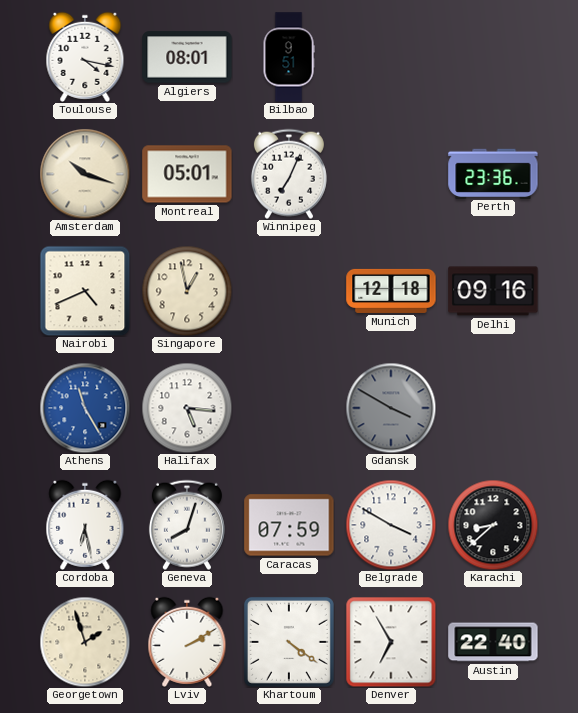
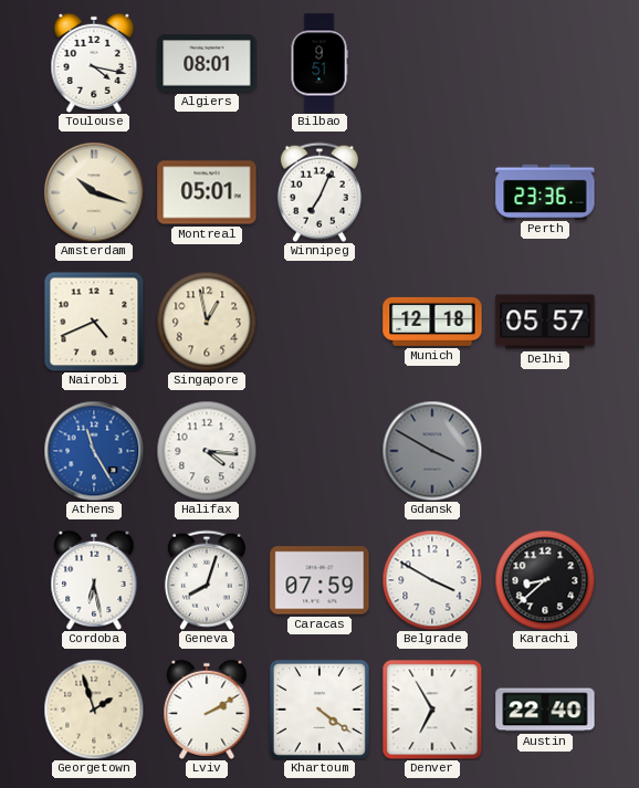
Delhi: 09:16 -> 05:57
Halifax: 5:16 -> 4:16
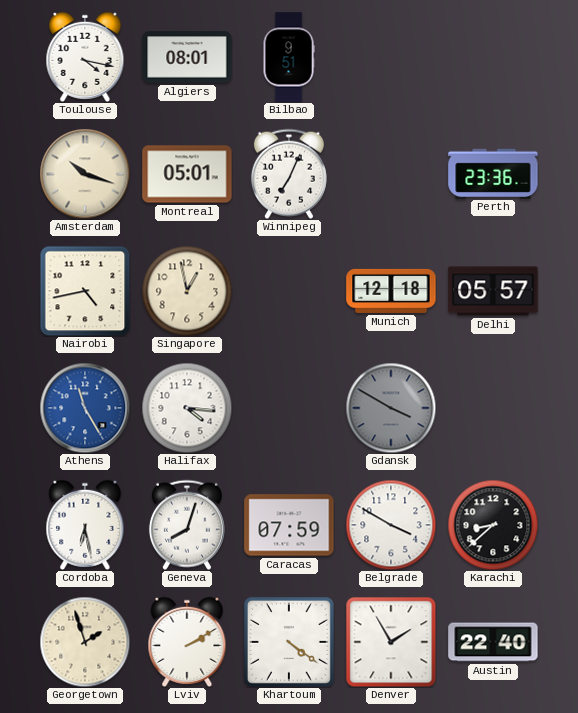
Nairobi: 4:41 -> 4:43
Denver: 6:55 -> 1:55
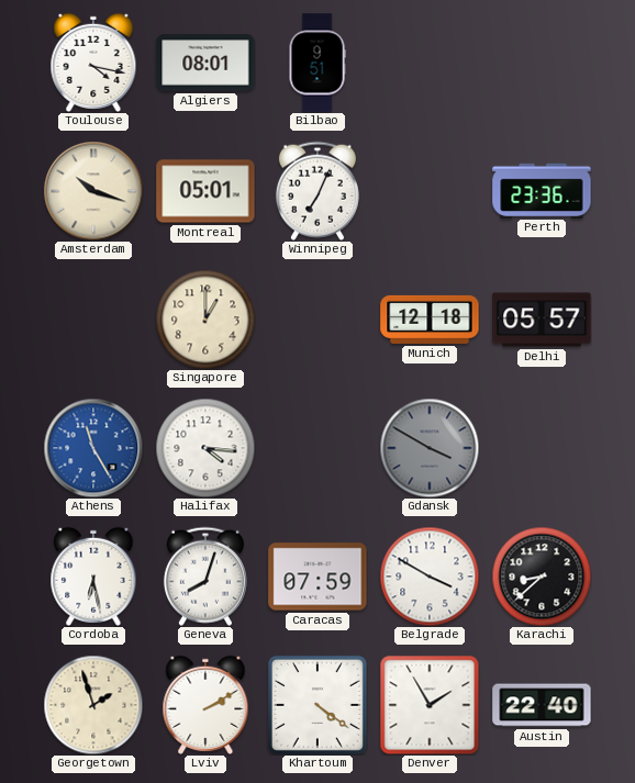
Nairobi: 4:43 -> none
Singapore: 12:58 -> 1:00
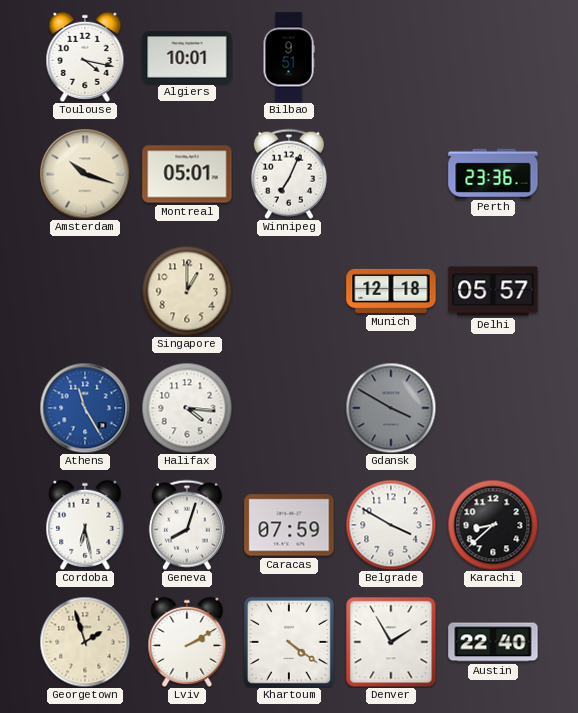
Algiers: 08:01 -> 10:01
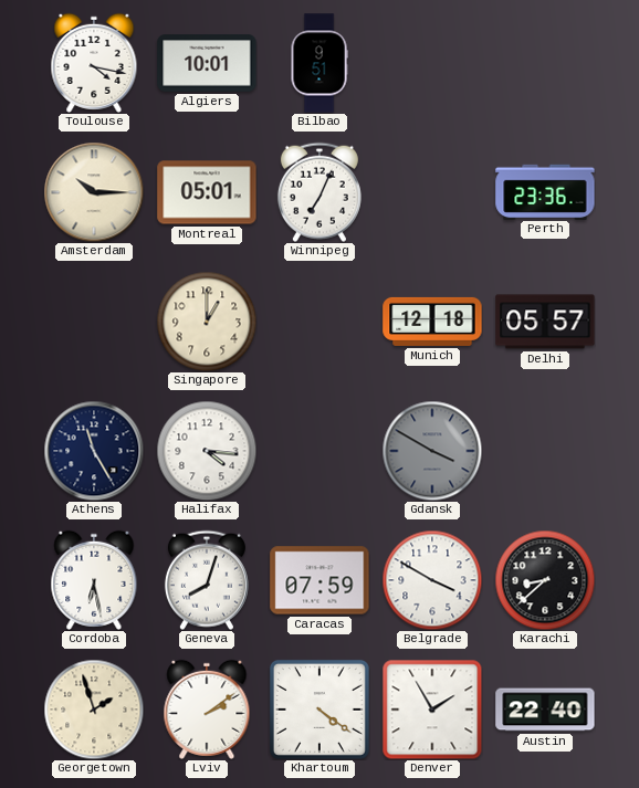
Amsterdam: 10:18 -> 10:15
Athens dial: blue -> navy
Lviv: 2:10 -> 2:09
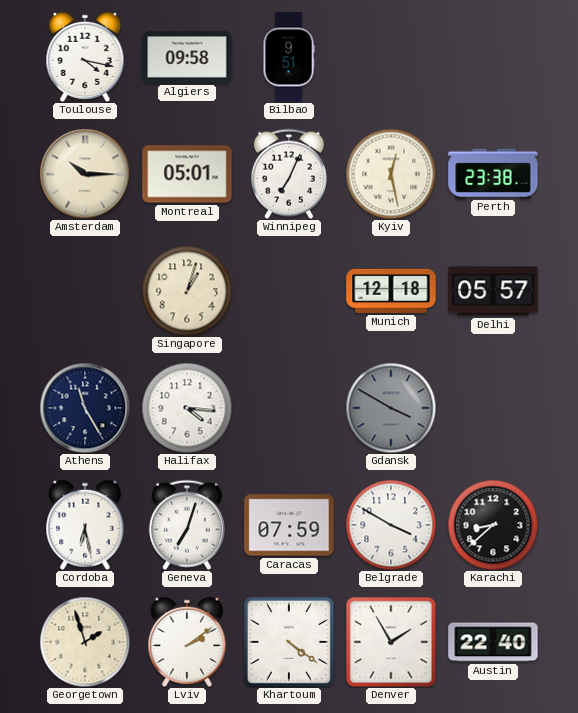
Algiers: 10:01 -> 09:58
Kyiv: none -> 12:28
Perth: 23:36 -> 23:38
Singapore: 1:00 -> 1:03
Geneva: 8:03 -> 7:03
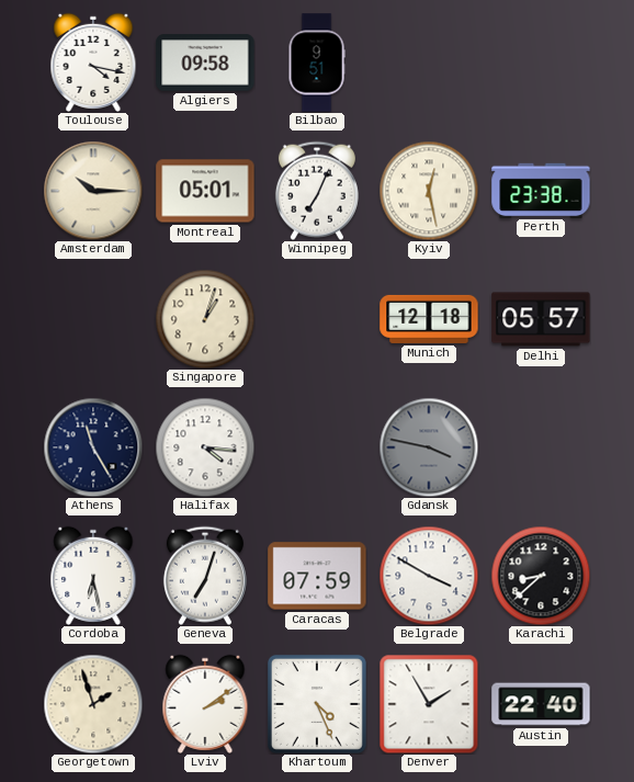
Gdansk: 3:50 -> 3:47
Khartoum: 4:21 -> 4:26
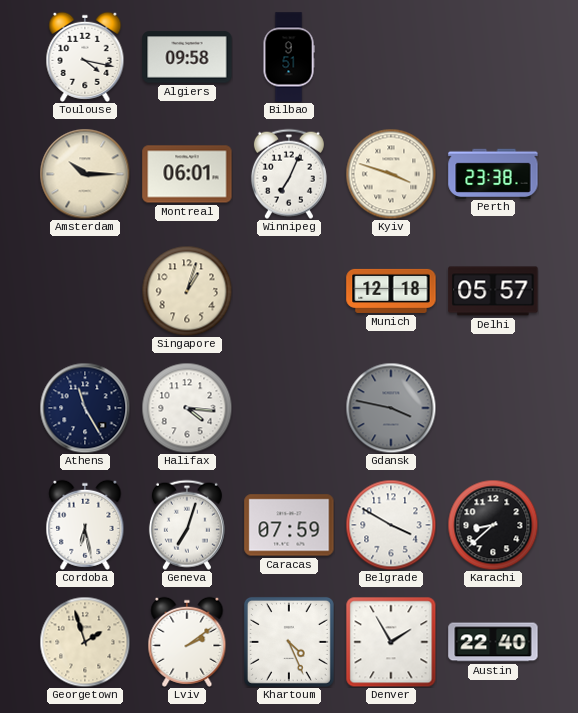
Montreal: 05:01 -> 06:01
Kyiv: 12:28 -> 3:48
